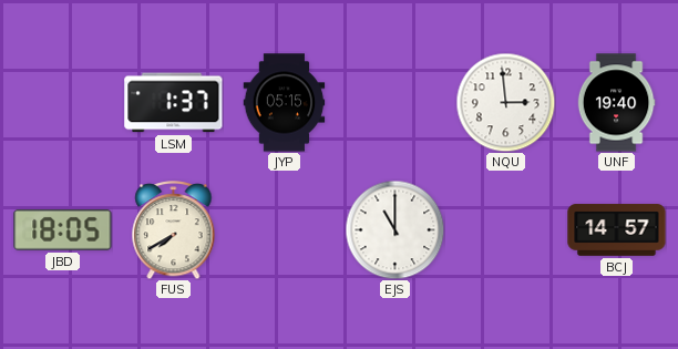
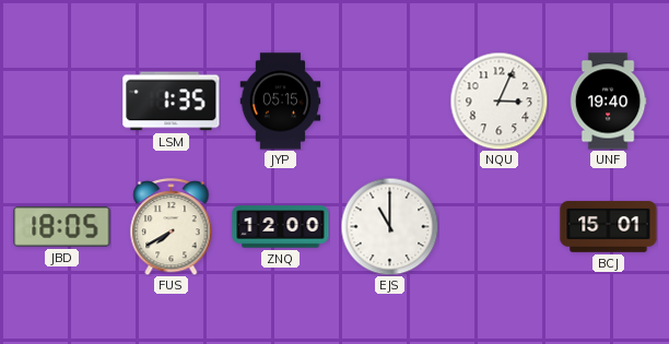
LSM: 1:37 -> 1:35
NQU: 2:59 -> 3:04
ZNQ: none -> 12:00
BCJ: 14:57 -> 15:01
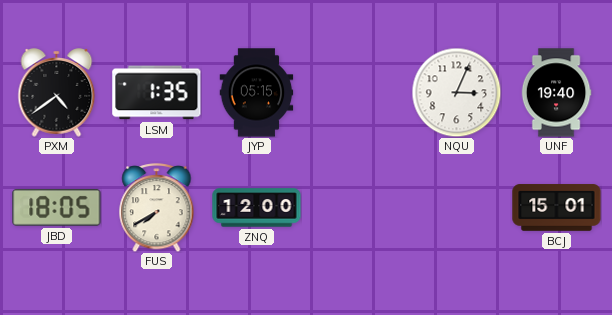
PXM: none -> 4:39
EJS: 11:00 -> none
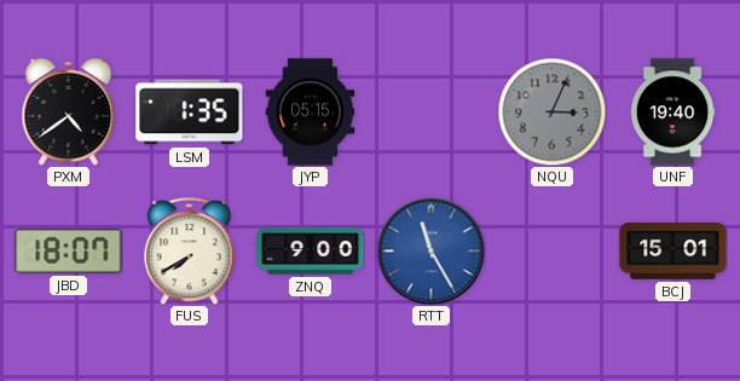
NQU dial: white -> grey
JBD: 18:05 -> 18:07
ZNQ: 12:00 -> 9:00
RTT: none -> 11:25
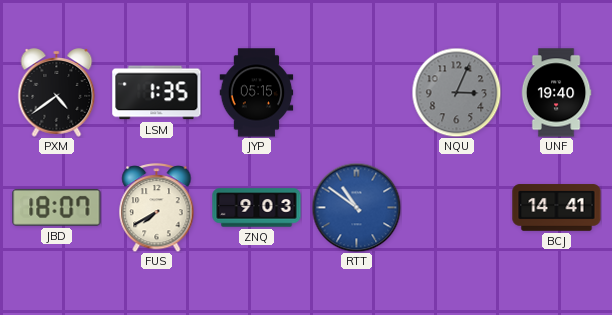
ZNQ: 9:00 -> 9:03
RTT: 11:25 -> 10:51
BCJ: 15:01 -> 14:41
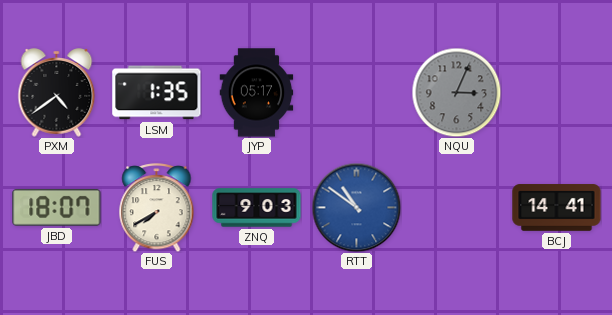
JYP: 05:15 -> 05:17
UNF: 19:40 -> none
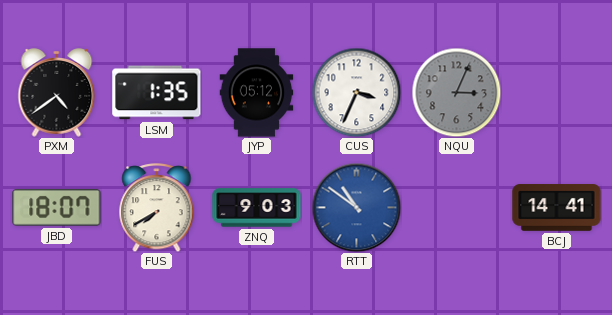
JYP: 05:17 -> 05:12
CUS: none -> 3:34
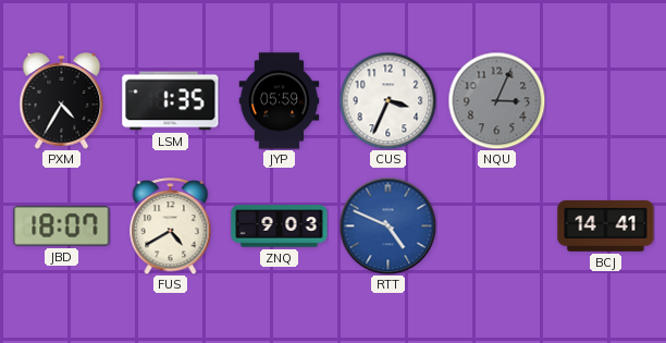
PXM: 4:39 -> 4:35
JYP: 05:12 -> 05:59
FUS: 7:40 -> 4:40
RTT: 10:51 -> 4:49
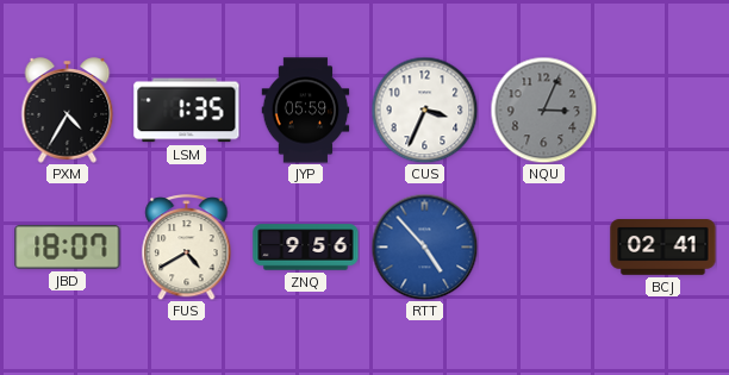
ZNQ: 9:03 -> 9:56
RTT: 4:49 -> 4:53
BCJ: 14:41 -> 02:41
